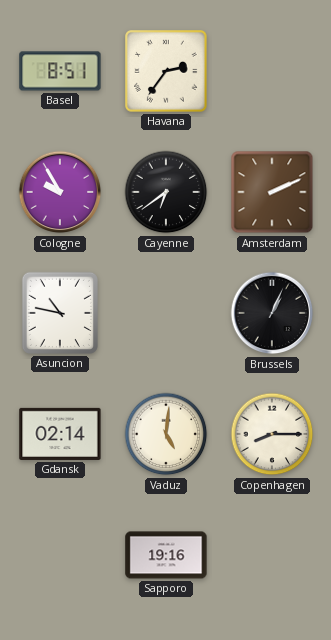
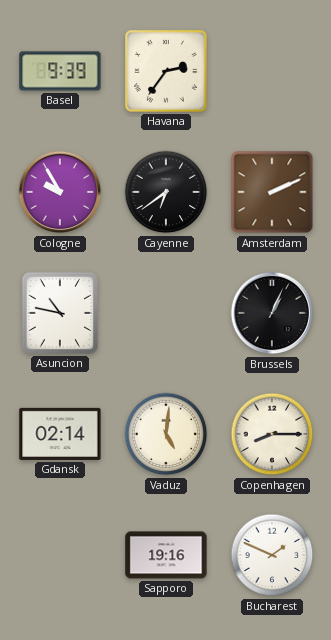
Basel: 8:51 -> 9:39
Bucharest: none -> 1:49
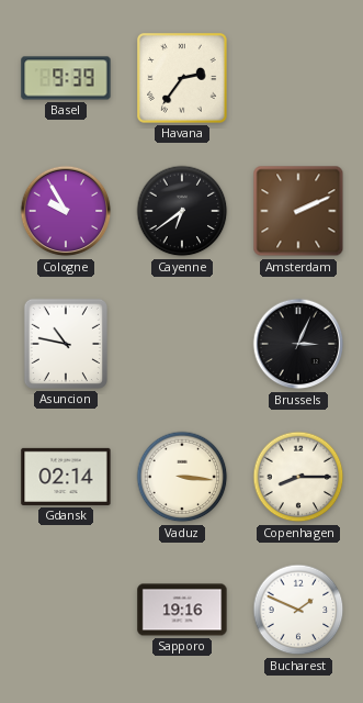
Brussels: 1:04 -> 3:04
Vaduz: 5:01 -> 3:16
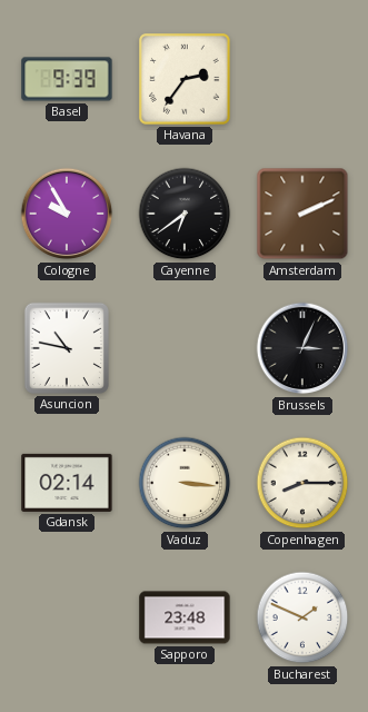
Sapporo: 19:16 -> 23:48
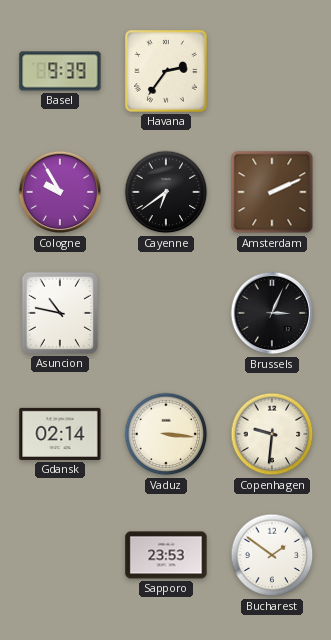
Copenhagen: 8:15 -> 9:31
Sapporo: 23:48 -> 23:53
Bucharest: 1:49 -> 1:51
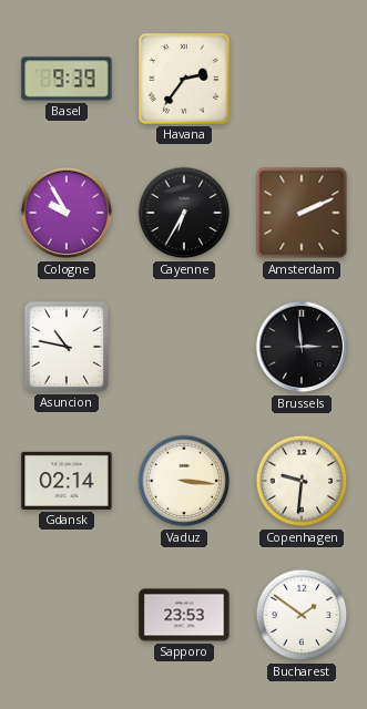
Cayenne: 6:39 -> 6:35
Brussels: 3:04 -> 2:59
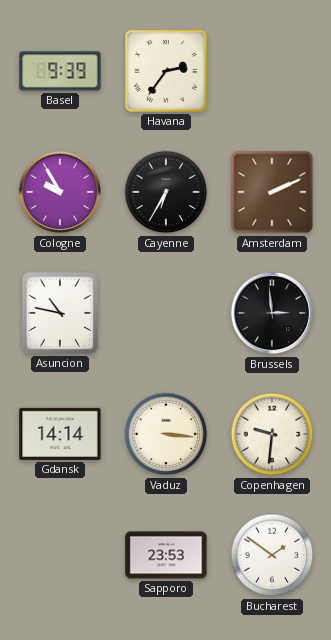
Gdansk: 02:14 -> 14:14
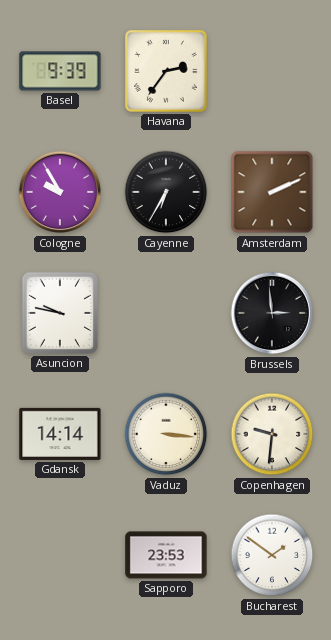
Asuncion: 10:47 -> 9:47
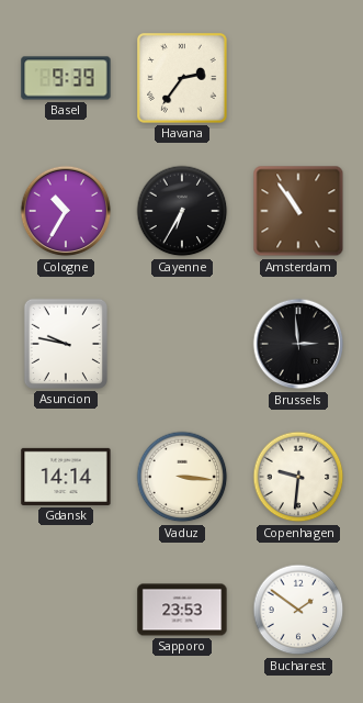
Cologne: 9:55 -> 10:35
Amsterdam: 2:11 -> 10:54
